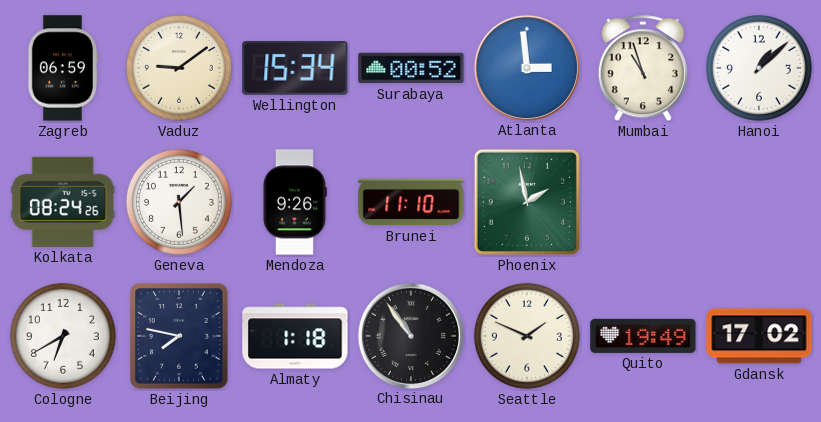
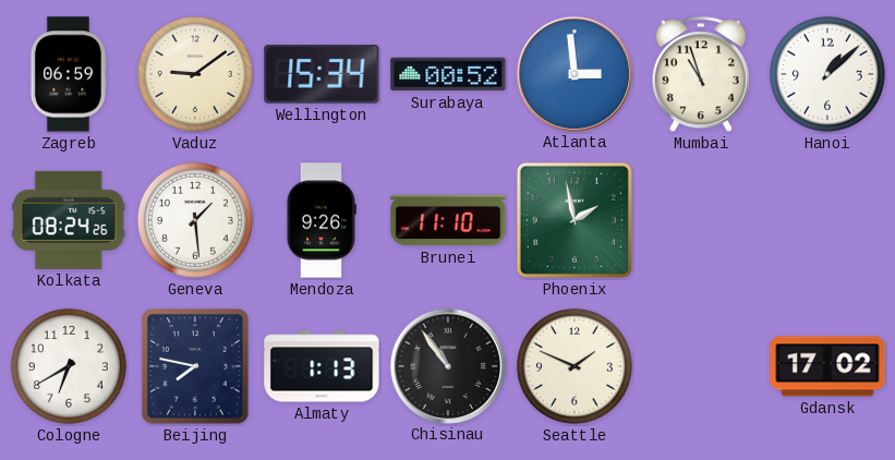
Almaty: 1:18 -> 1:13
Quito: 19:49 -> none
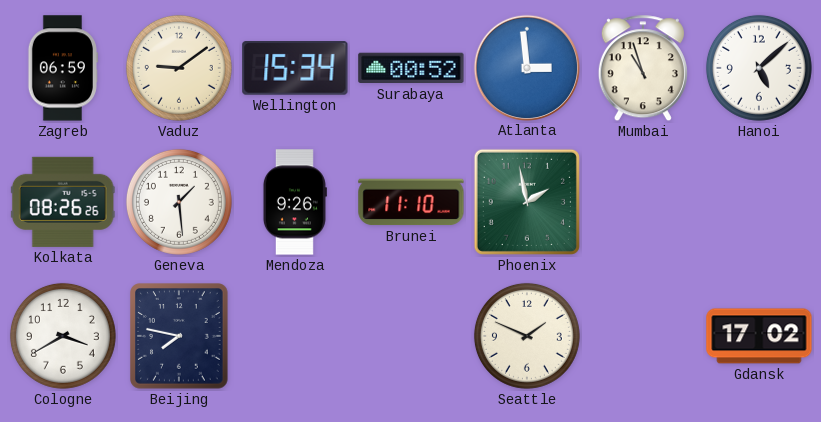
Hanoi: 1:08 -> 5:08
Kolkata: 08:24 -> 08:26
Cologne: 6:40 -> 3:40
Almaty: 1:13 -> none
Chisinau: 10:54 -> none
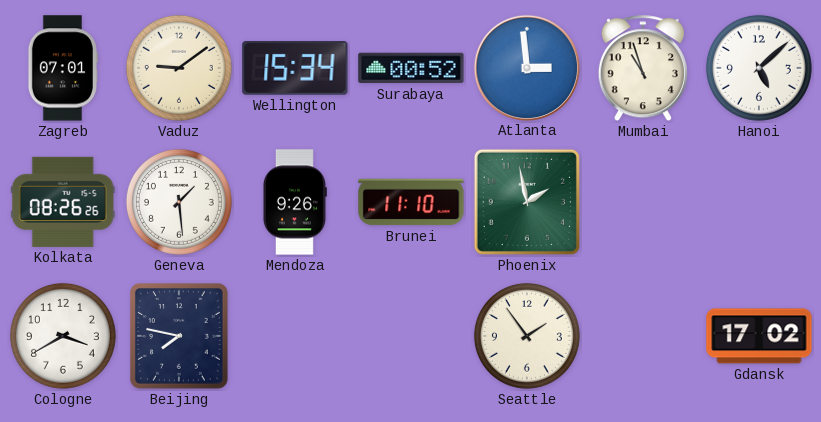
Zagreb: 06:59 -> 07:01
Seattle: 1:49 -> 1:54
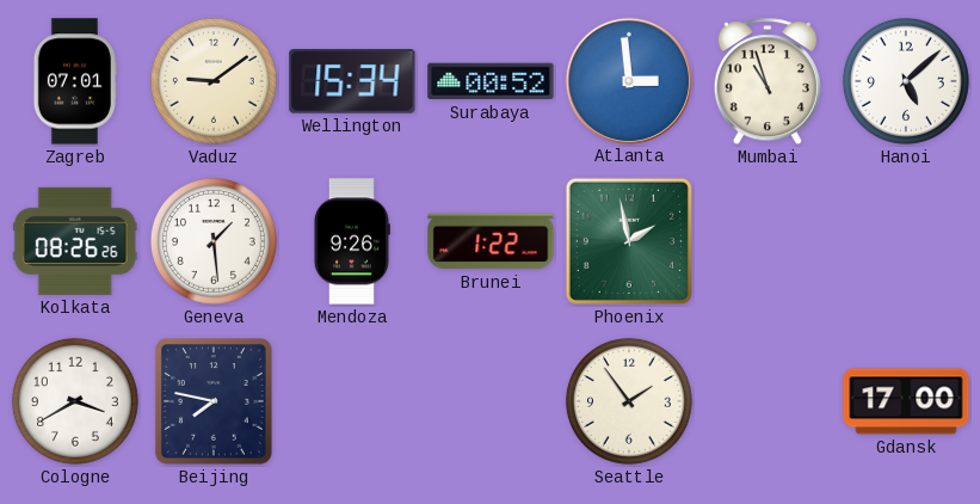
Brunei: 11:10 -> 1:22
Gdansk: 17:02 -> 17:00
